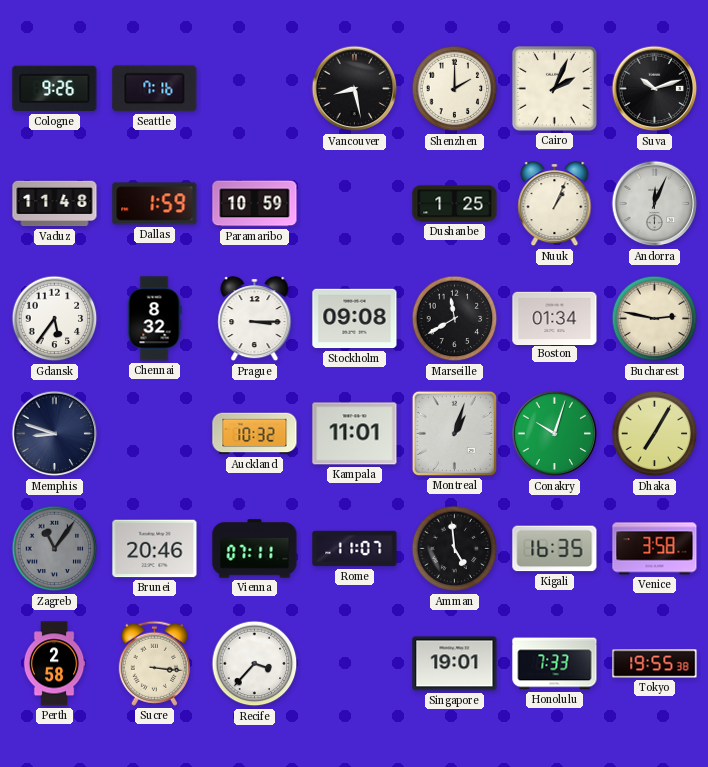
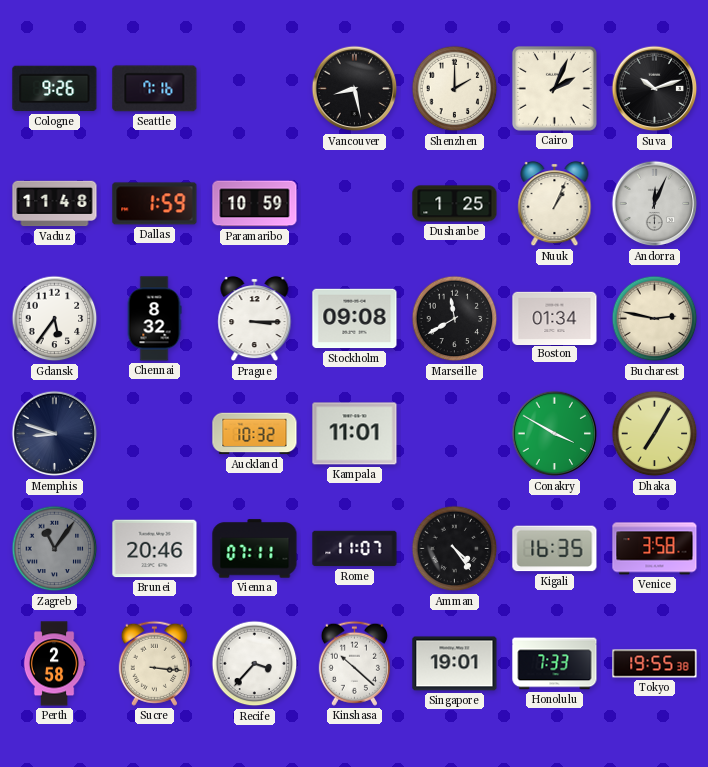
Montreal: 1:03 -> none
Conakry: 10:03 -> 3:50
Amman: 4:59 -> 4:24
Kinshasa: none -> 10:22
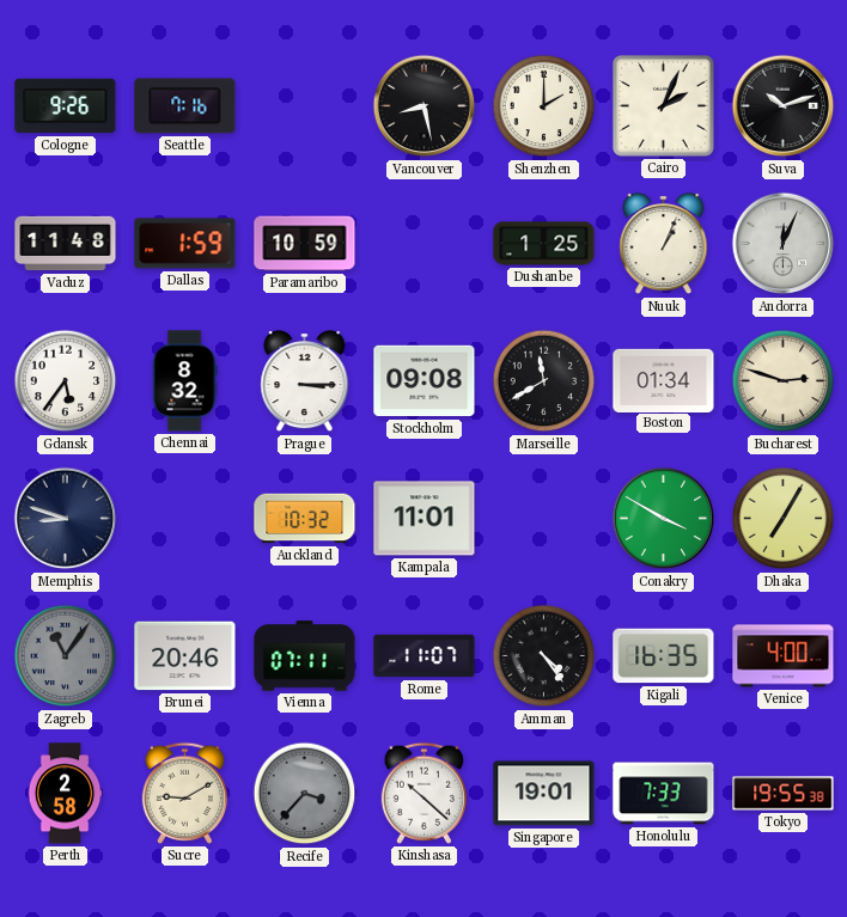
Bucharest: 2:47 -> 2:48
Venice: 3:58 -> 4:00
Sucre: 3:16 -> 9:10
Recife dial: white -> grey
